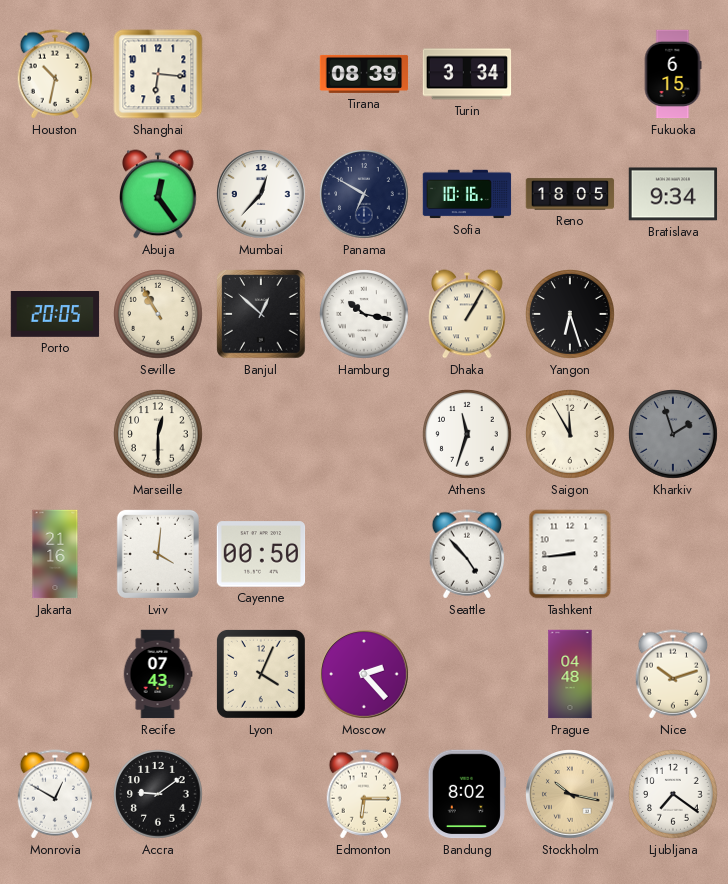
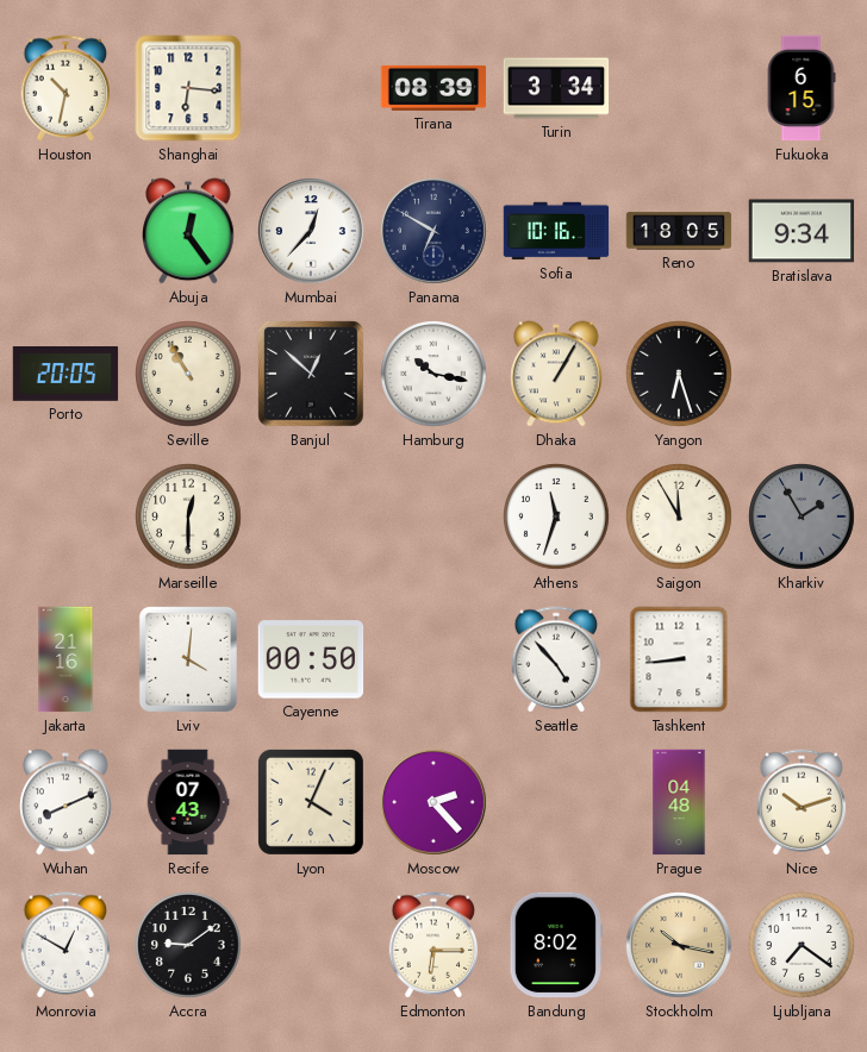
Kharkiv: 1:57 -> 1:55
Wuhan: none -> 8:11
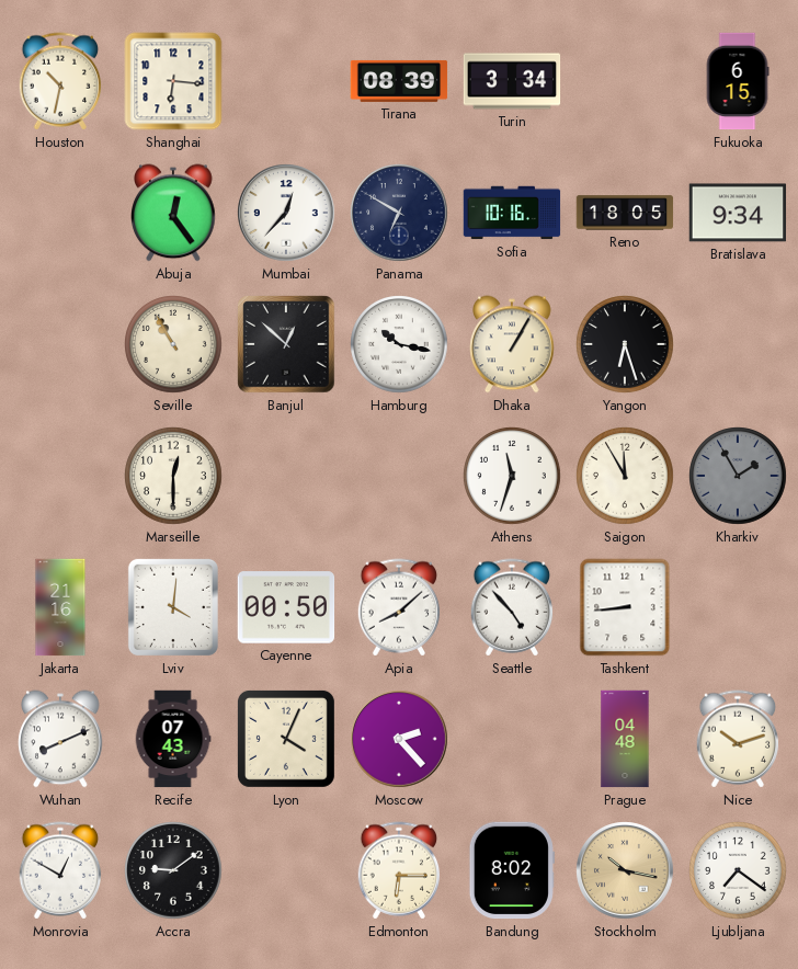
Porto: 20:05 -> none
Apia: none -> 8:08
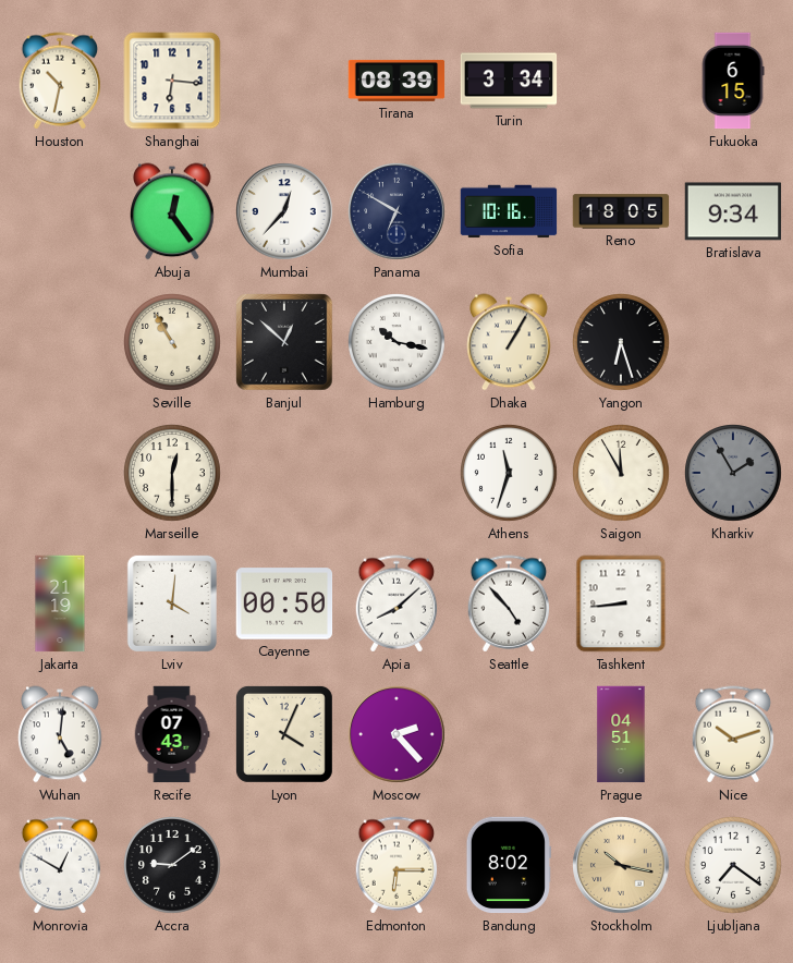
Jakarta: 21:16 -> 21:19
Wuhan: 8:11 -> 5:01
Prague: 04:48 -> 04:51
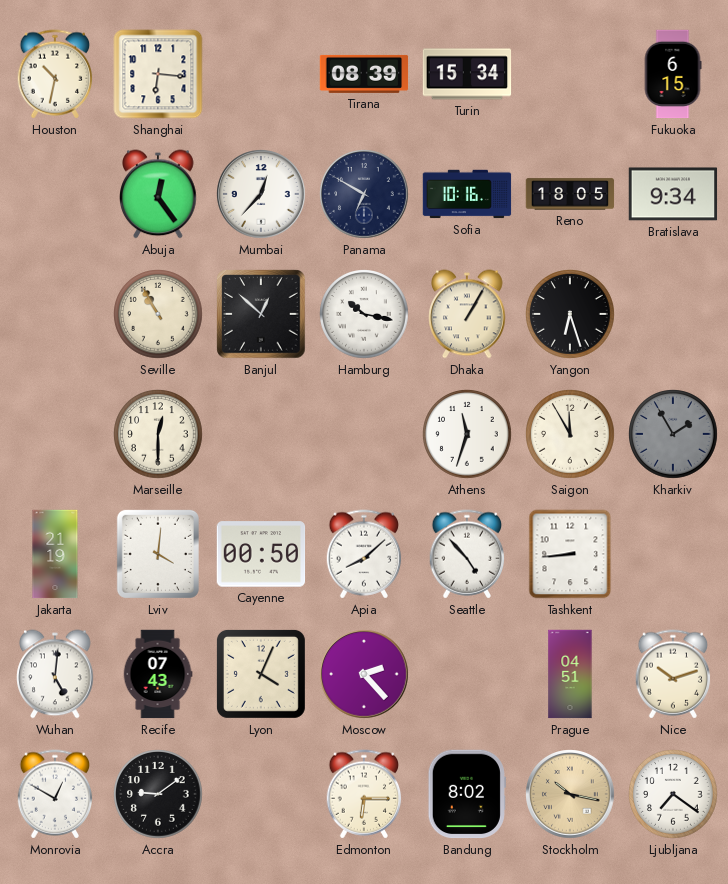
Turin: 3:34 -> 15:34
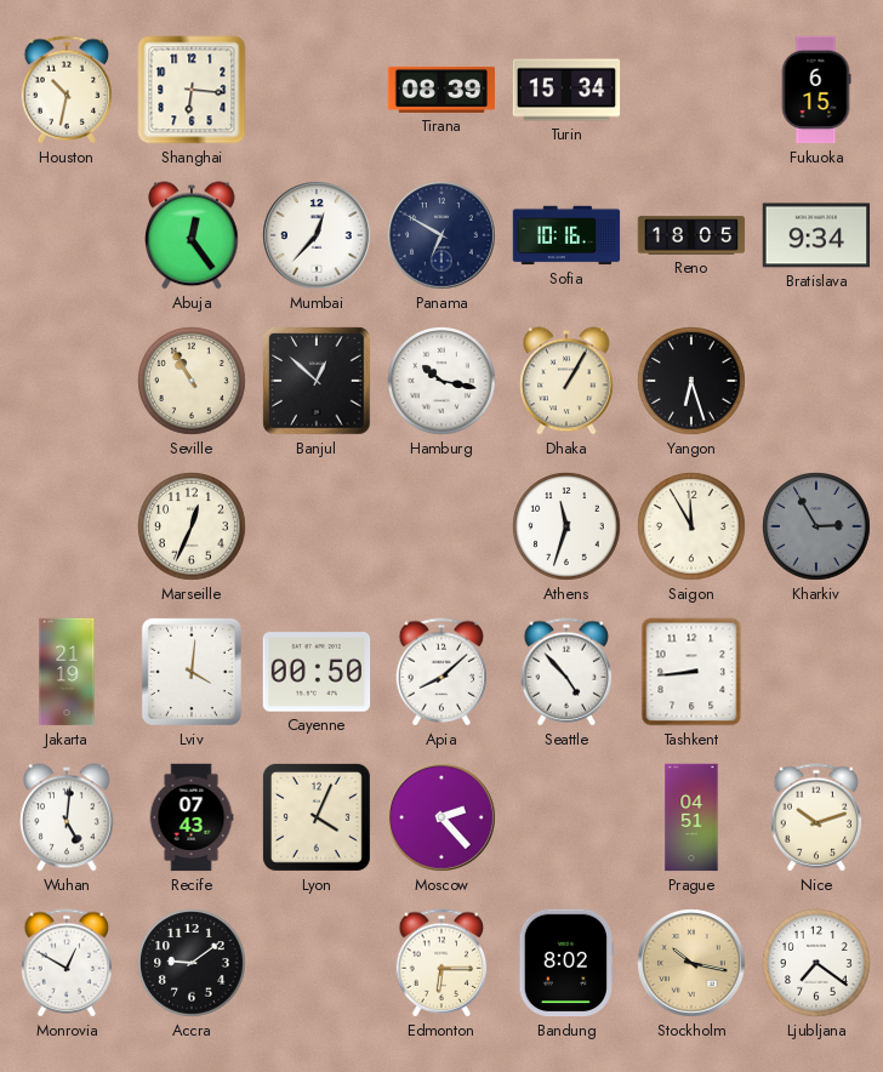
Marseille: 12:30 -> 12:34
Kharkiv: 1:55 -> 2:55
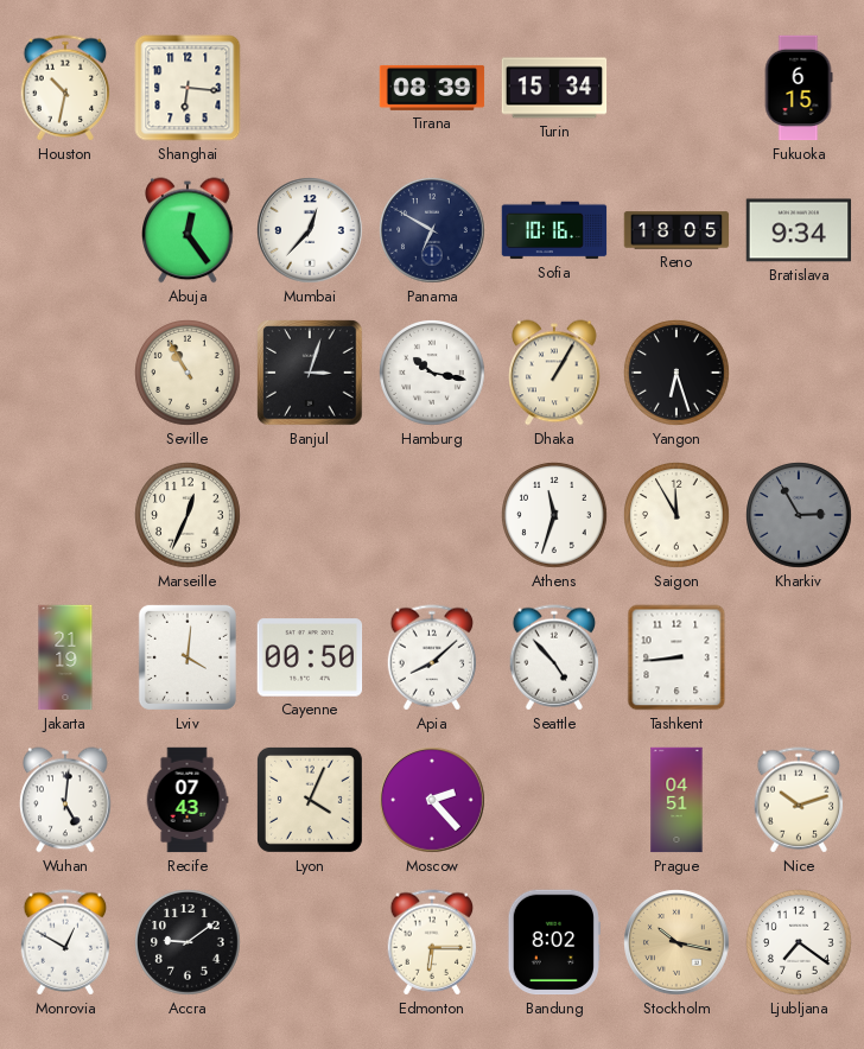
Banjul: 12:52 -> 3:03
